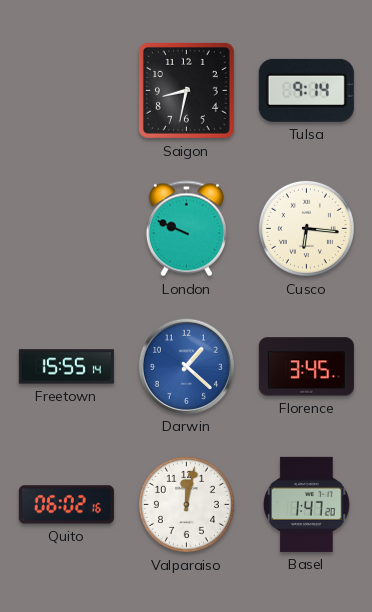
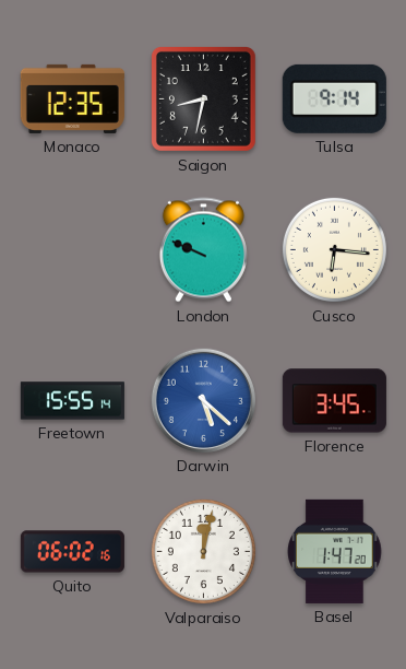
Monaco: none -> 12:35
Darwin: 1:22 -> 5:22
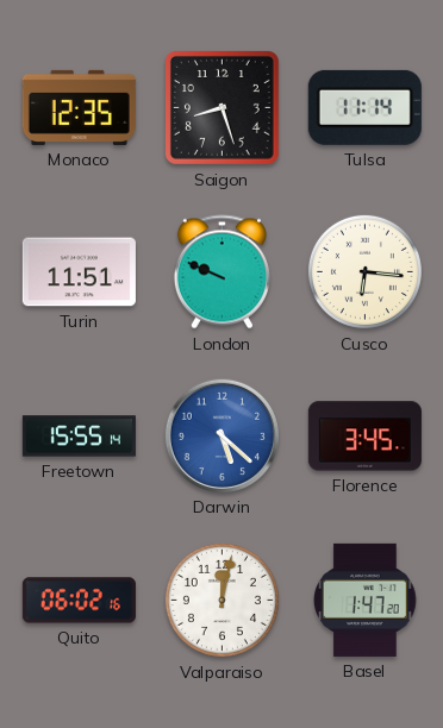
Saigon: 8:32 -> 8:27
Tulsa: 9:14 -> 11:14
Turin: none -> 11:51
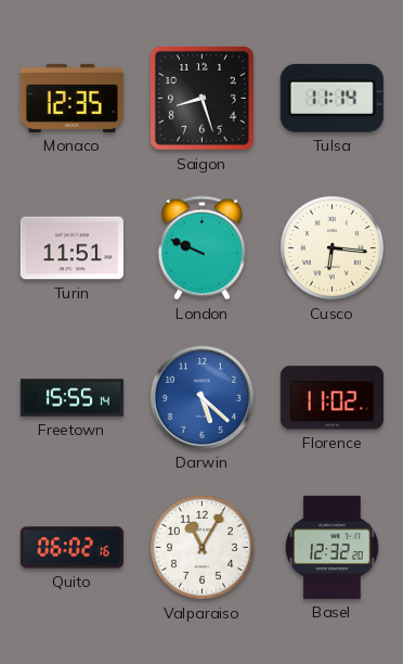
Florence: 3:45 -> 11:02
Valparaiso: 12:02 -> 11:05
Basel: 1:47 -> 12:32
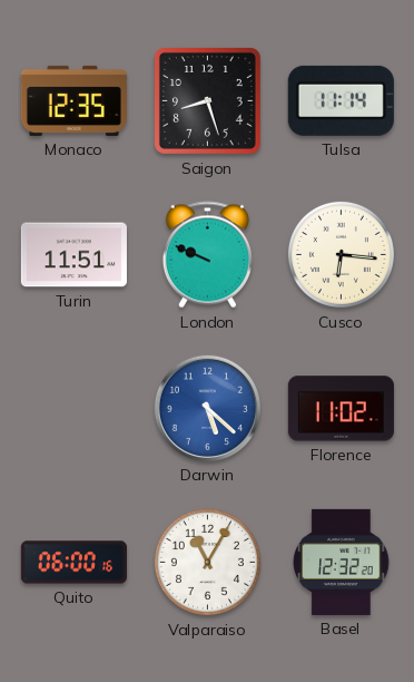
Freetown: 15:55 -> none
Quito: 06:02 -> 06:00
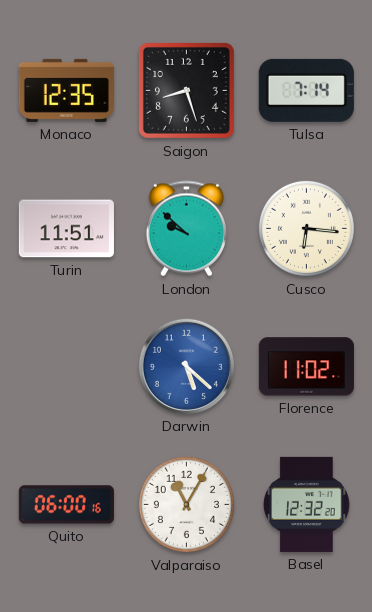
Tulsa: 11:14 -> 7:14
London: 9:49 -> 9:52
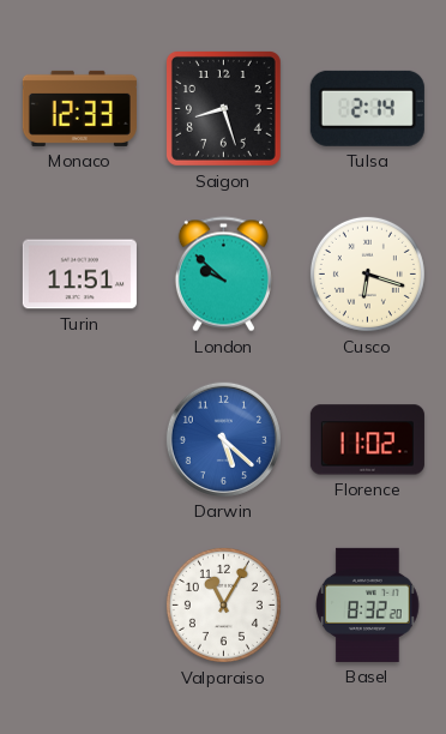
Monaco: 12:35 -> 12:33
Tulsa: 7:14 -> 2:14
Cusco: 6:16 -> 6:18
Quito: 06:00 -> none
Basel: 12:32 -> 8:32
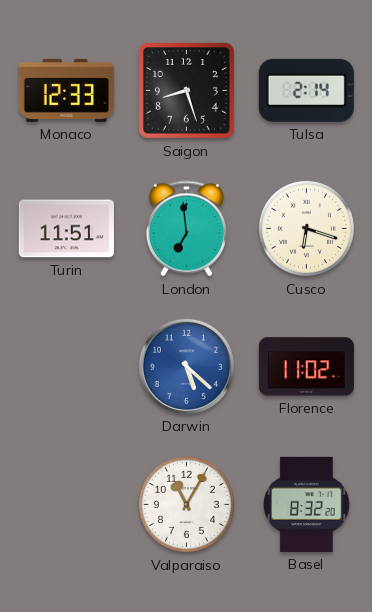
London: 9:52 -> 6:59
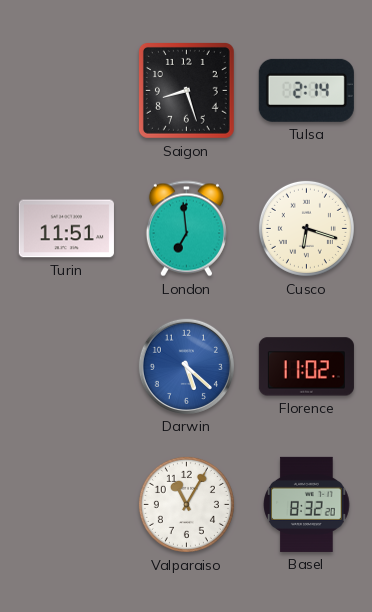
Monaco: 12:33 -> none
